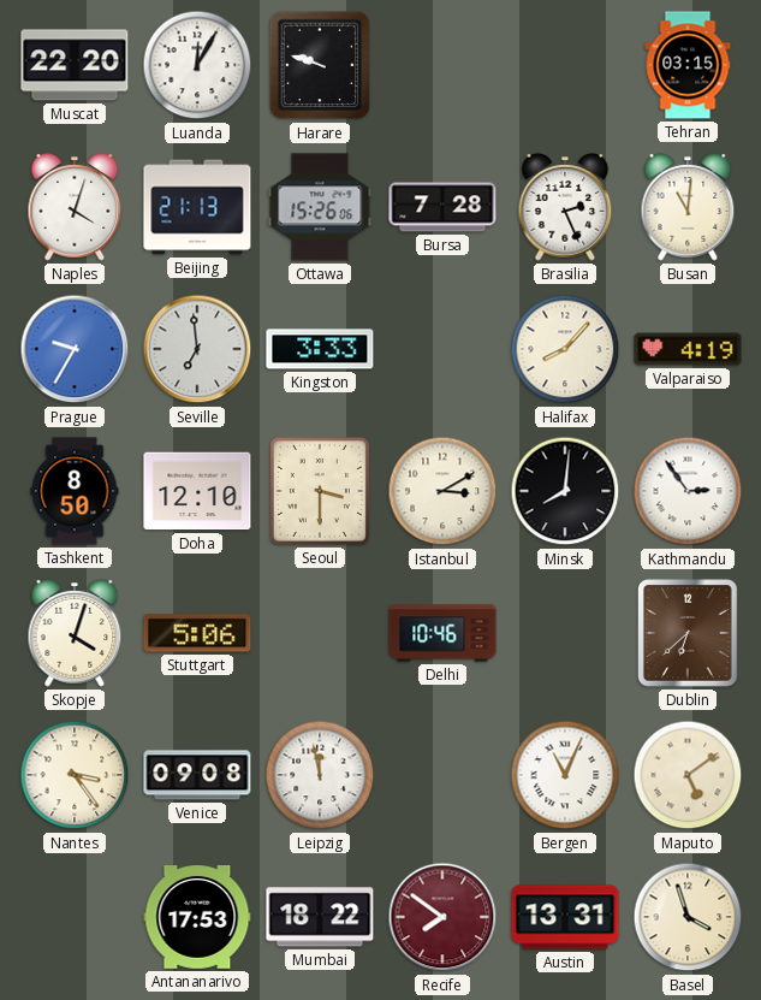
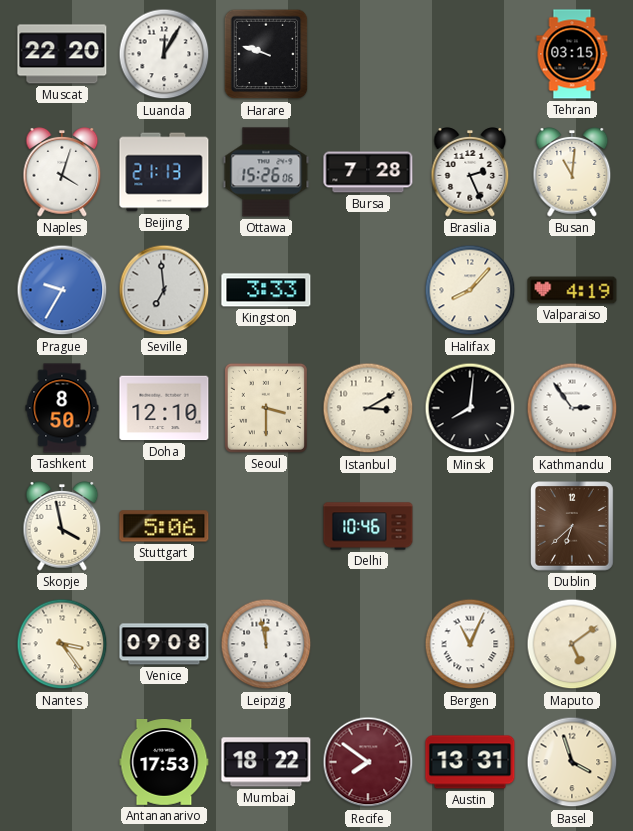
Skopje: 4:03 -> 3:58
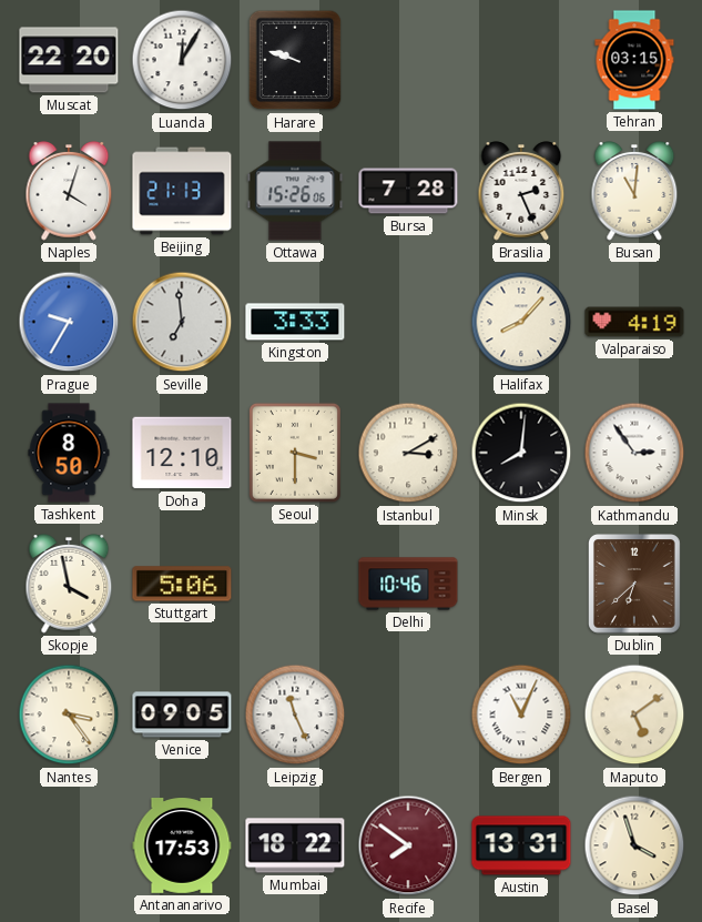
Venice: 09:08 -> 09:05
Leipzig: 11:58 -> 11:26
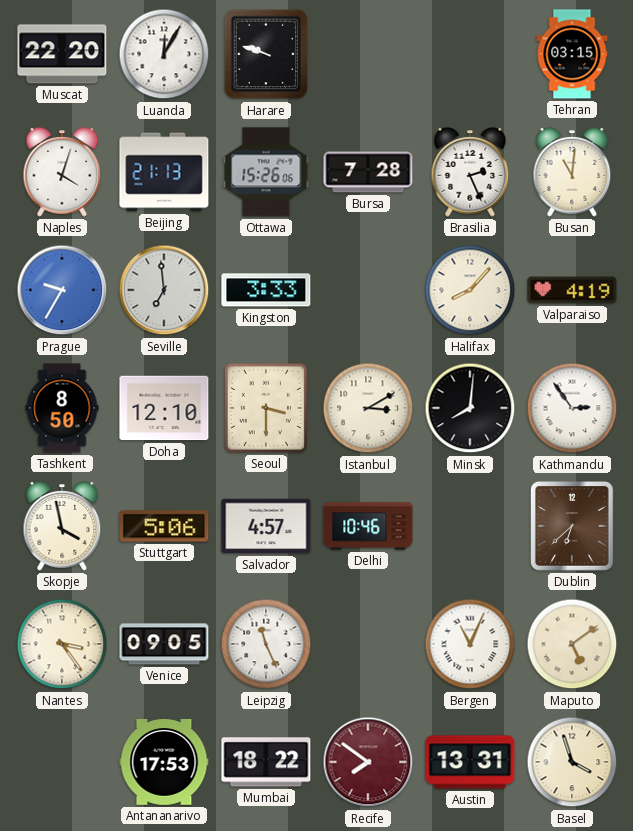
Salvador: none -> 4:57
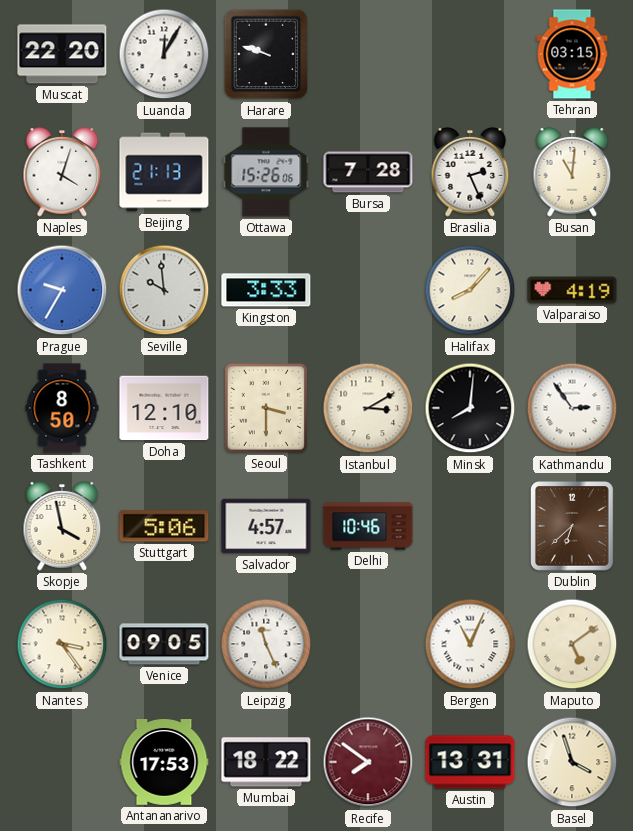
Seville: 6:59 -> 9:59
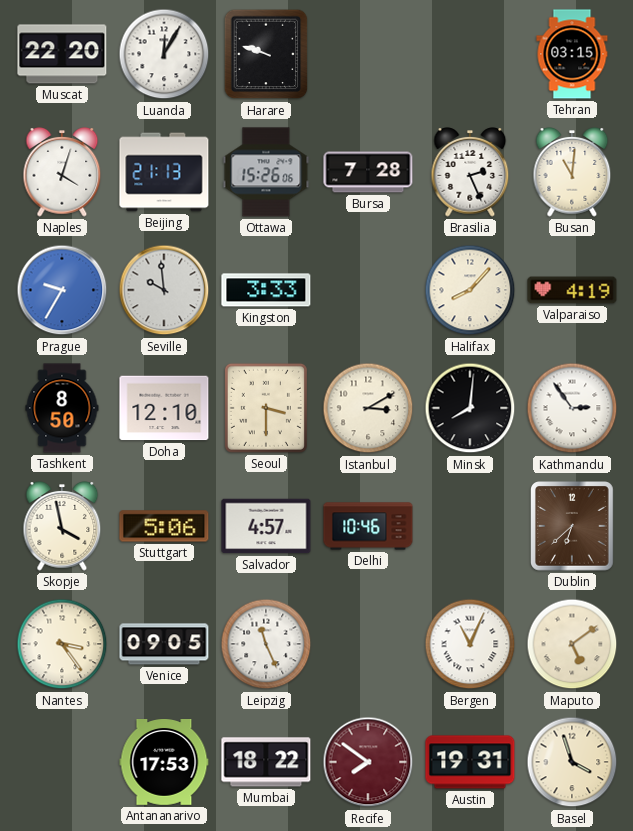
Austin: 13:31 -> 19:31
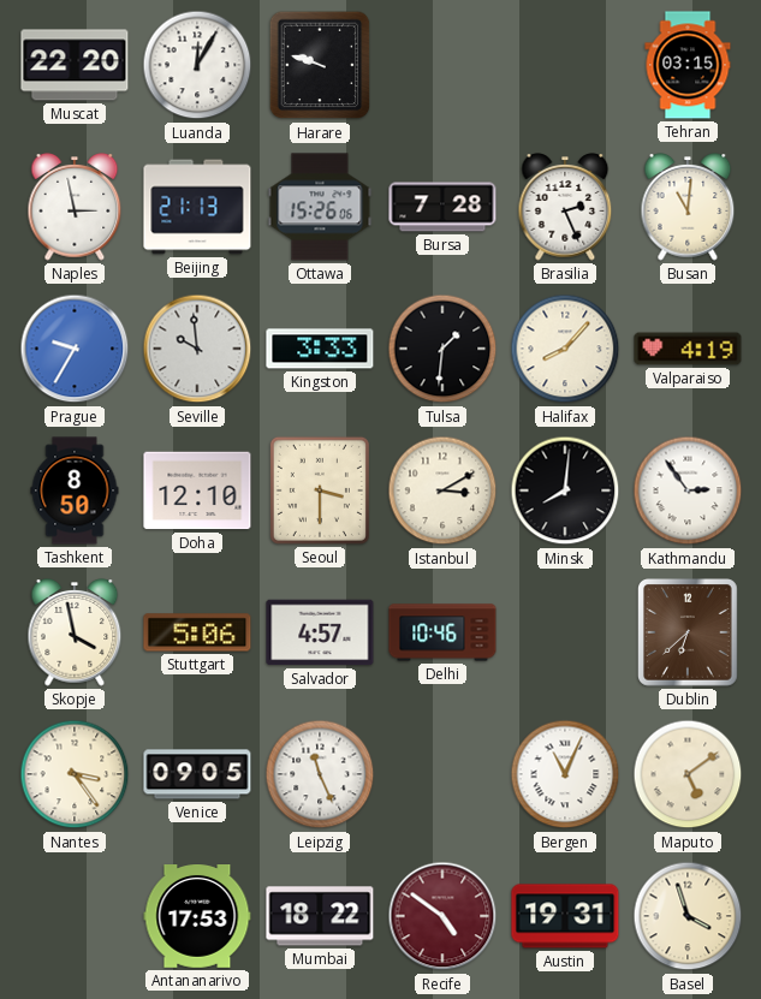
Naples: 4:03 -> 2:58
Tulsa: none -> 1:31
Recife: 7:51 -> 4:51
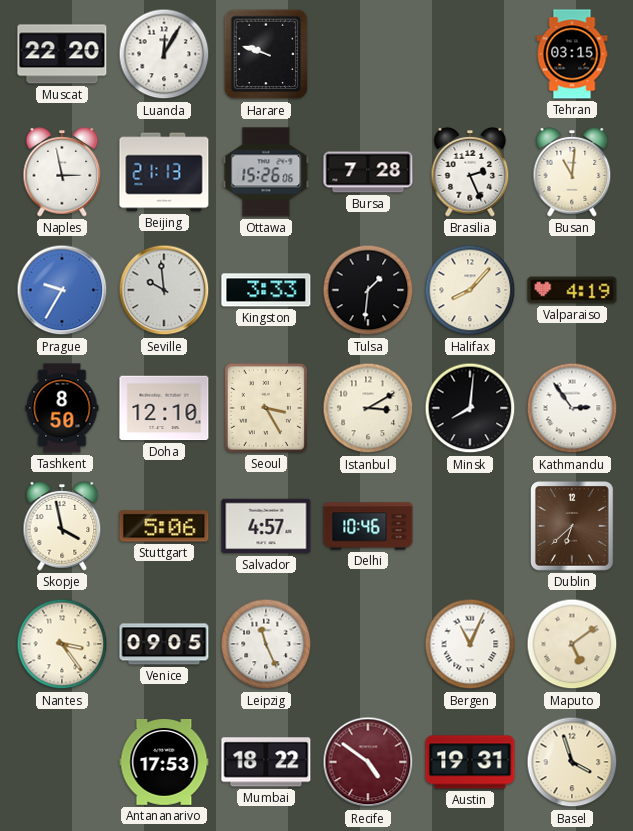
Seoul: 3:30 -> 3:25
